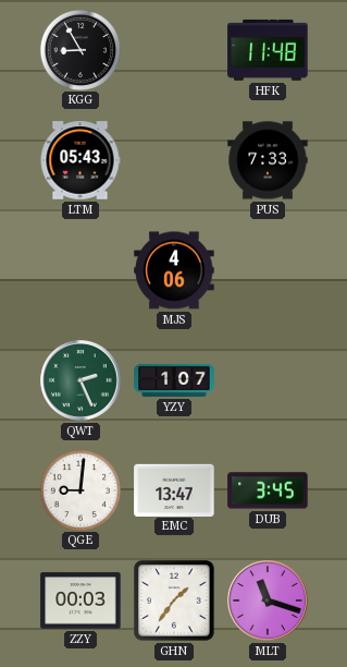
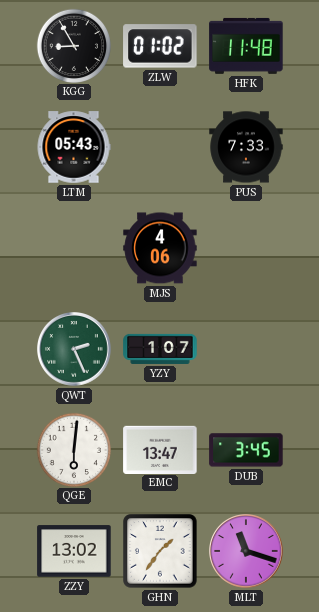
ZLW: none -> 01:02
QGE: 9:01 -> 6:01
ZZY: 00:03 -> 13:02
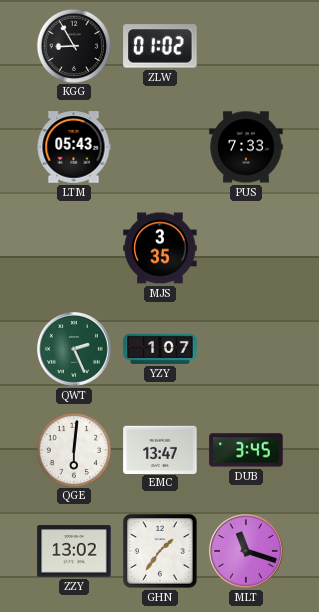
HFK: 11:48 -> none
MJS: 4:06 -> 3:35
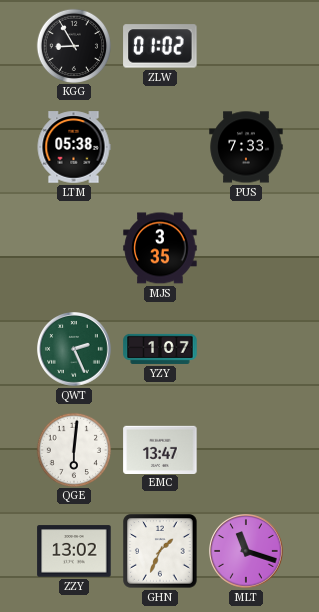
LTM: 05:43 -> 05:38
DUB: 3:45 -> none
GHN: 1:36 -> 1:34
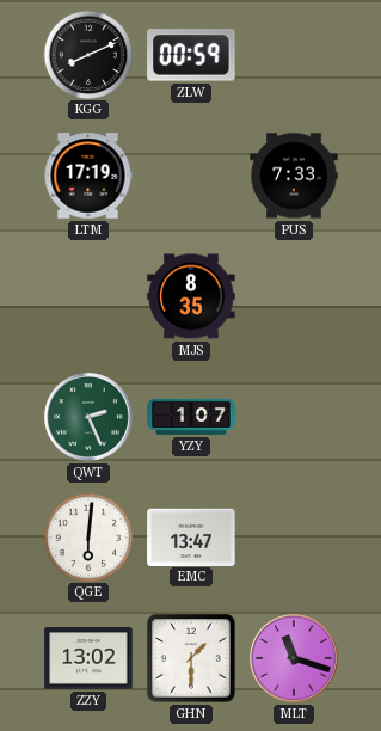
KGG: 8:55 -> 8:11
ZLW: 01:02 -> 00:59
LTM: 05:38 -> 17:19
MJS: 3:35 -> 8:35
GHN: 1:34 -> 1:30
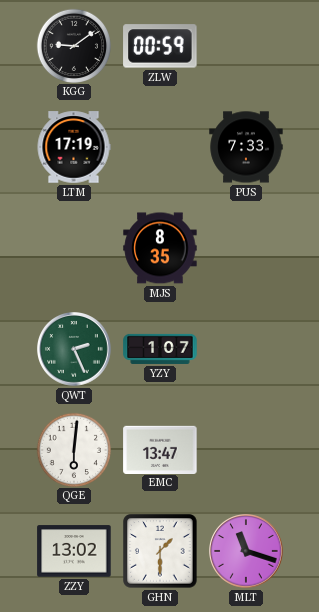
KGG: 8:11 -> 9:09
